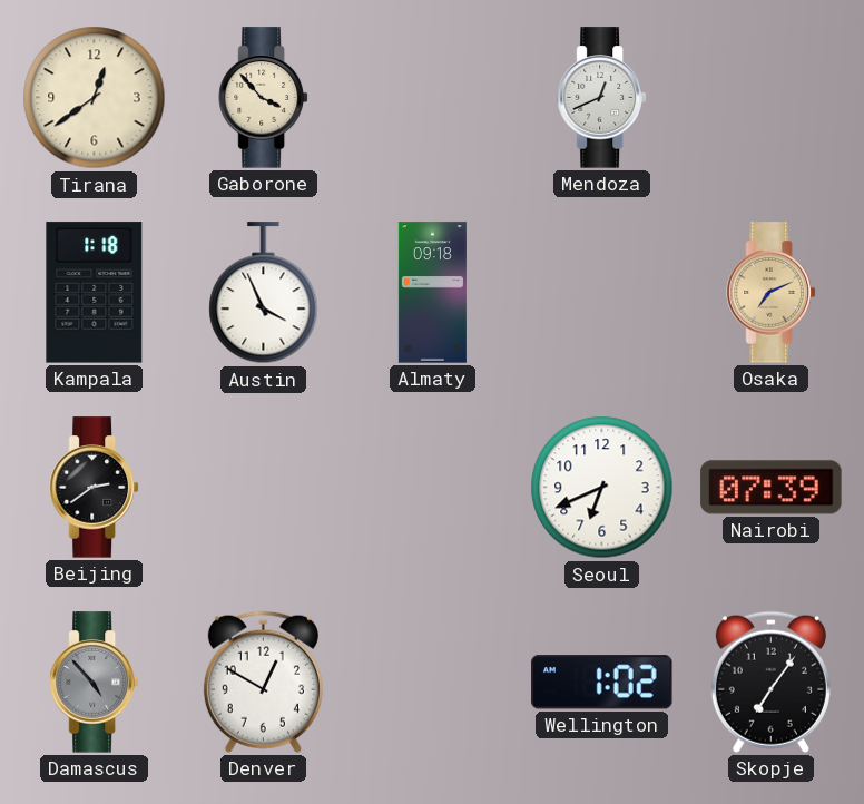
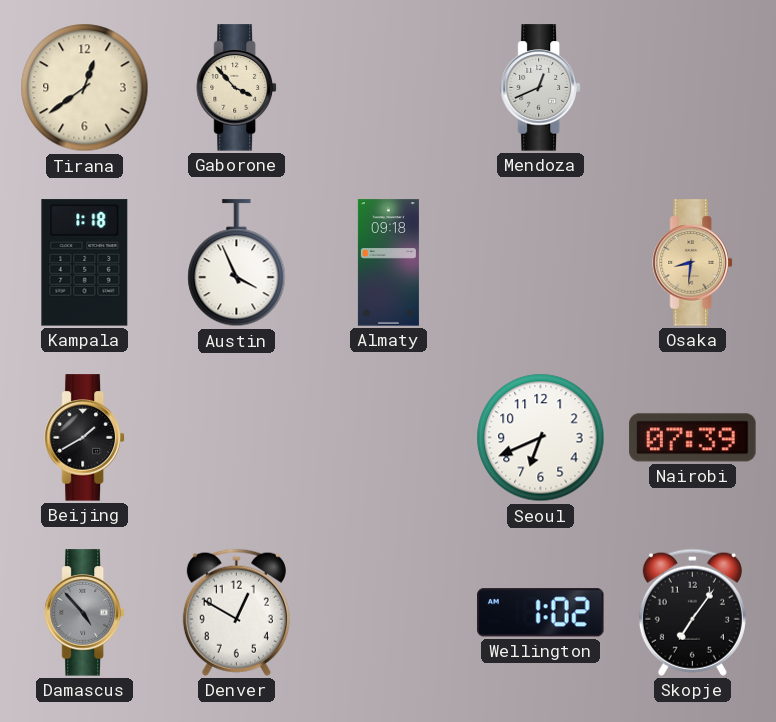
Osaka: 7:11 -> 8:31
Beijing: 2:39 -> 1:40
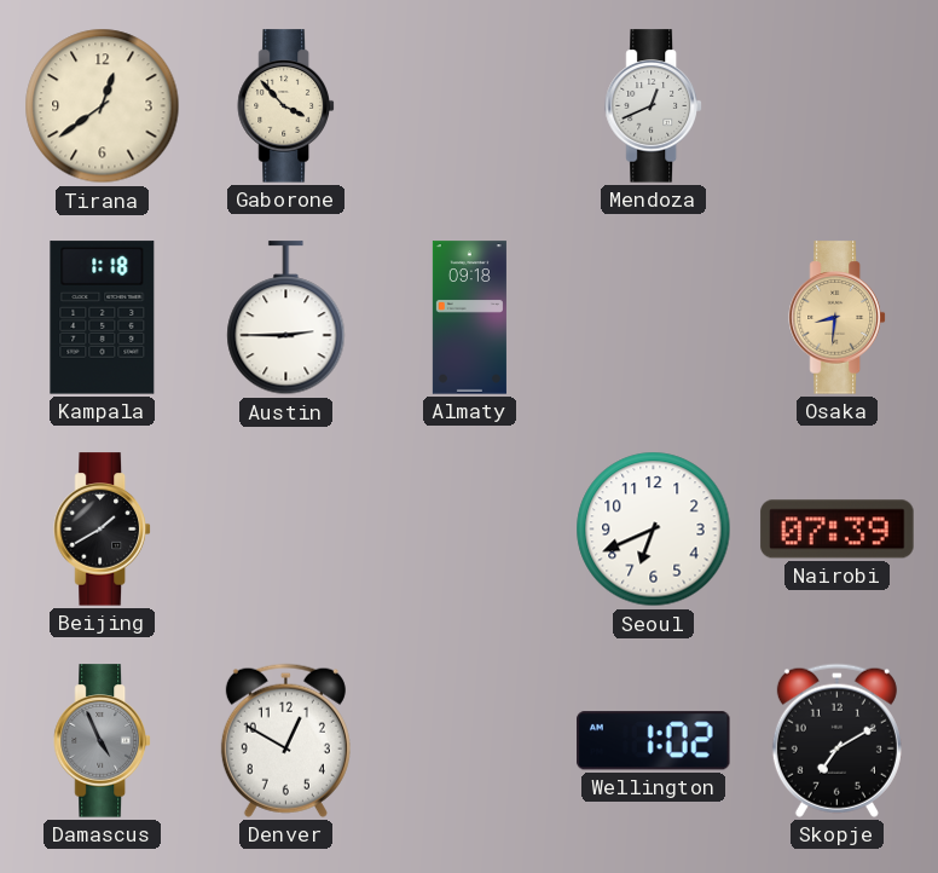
Austin: 3:56 -> 2:45
Damascus: 4:53 -> 4:56
Skopje: 7:06 -> 7:10
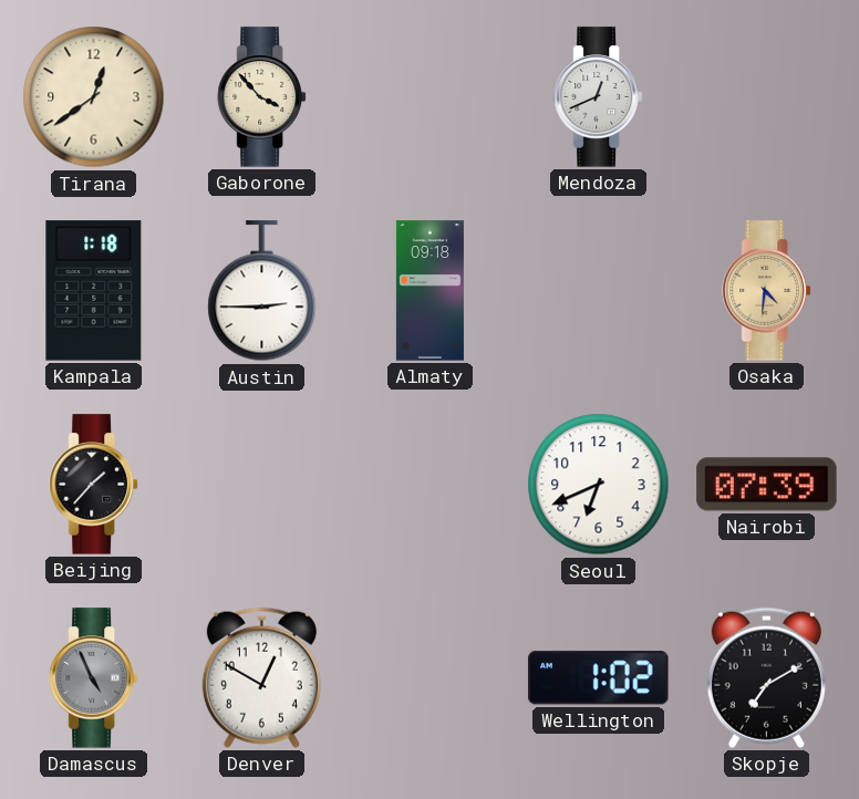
Osaka: 8:31 -> 4:31
Beijing: 1:40 -> 1:37
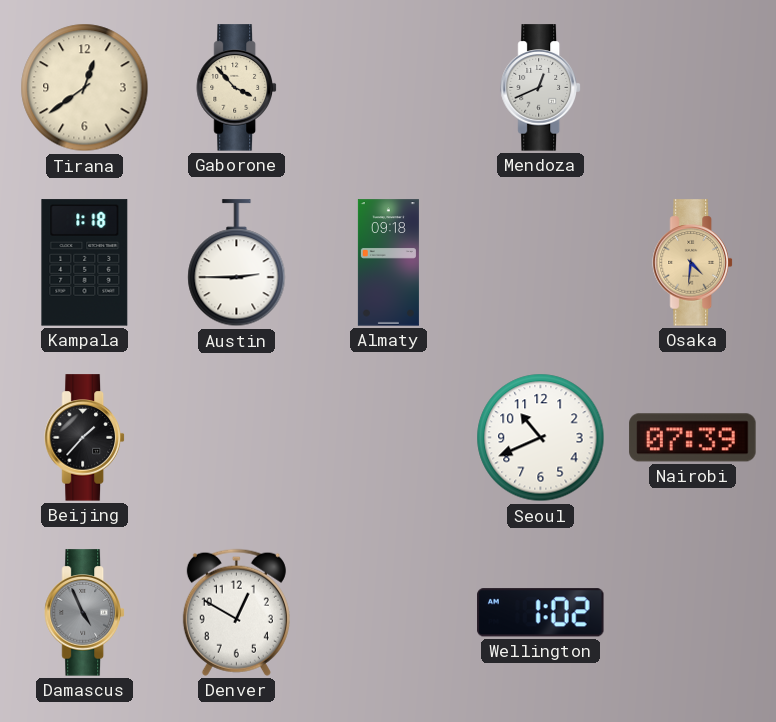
Seoul: 6:41 -> 10:41
Skopje: 7:10 -> none
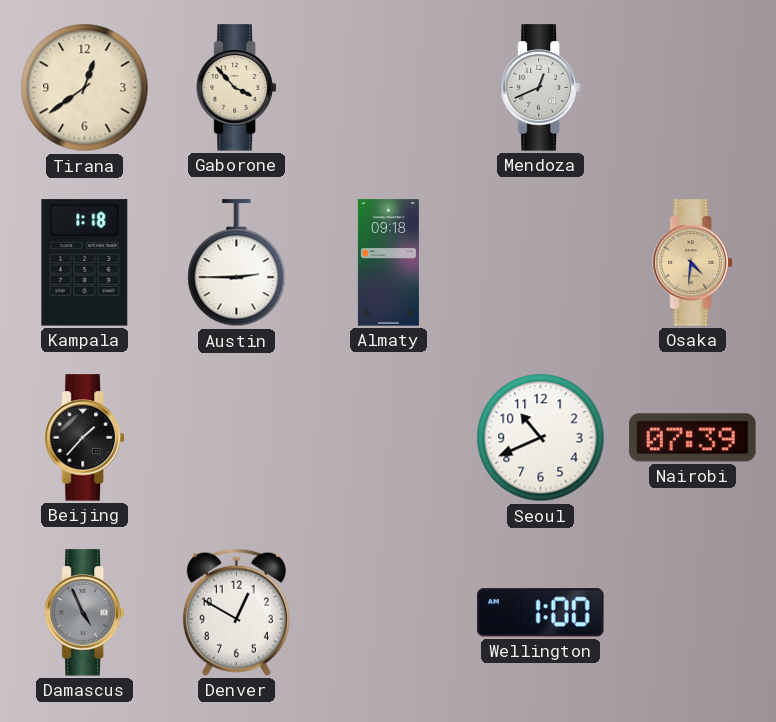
Wellington: 1:02 -> 1:00
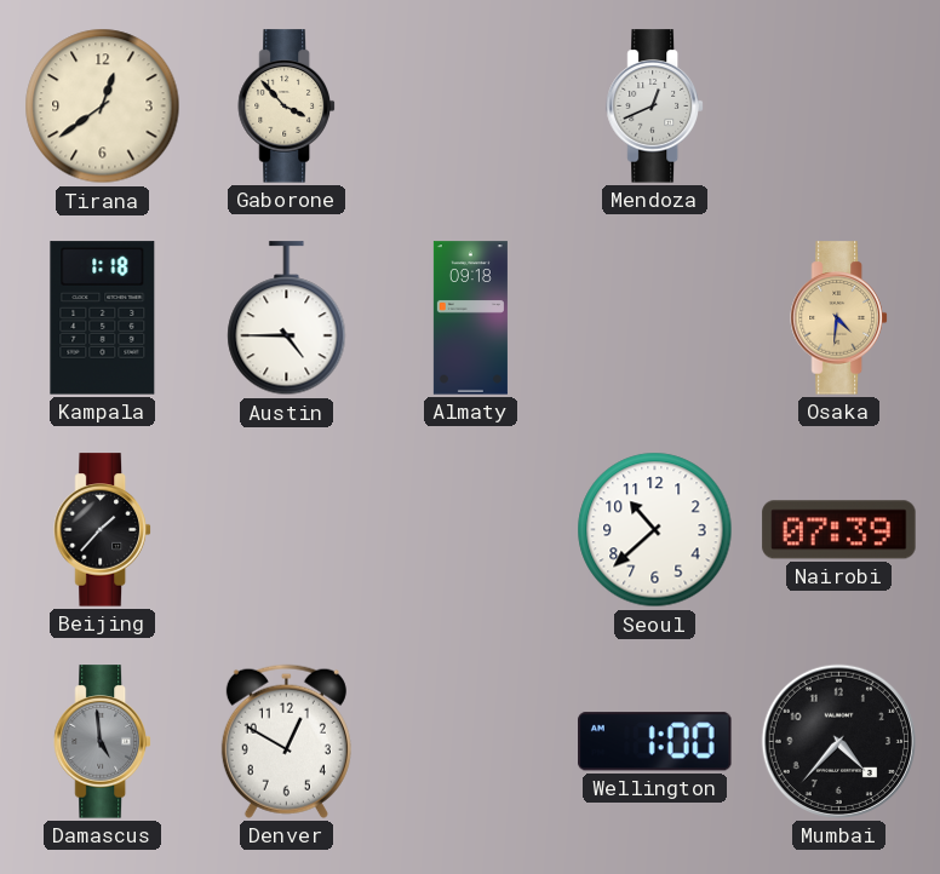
Austin: 2:45 -> 4:45
Seoul: 10:41 -> 10:38
Damascus: 4:56 -> 4:59
Mumbai: none -> 4:37
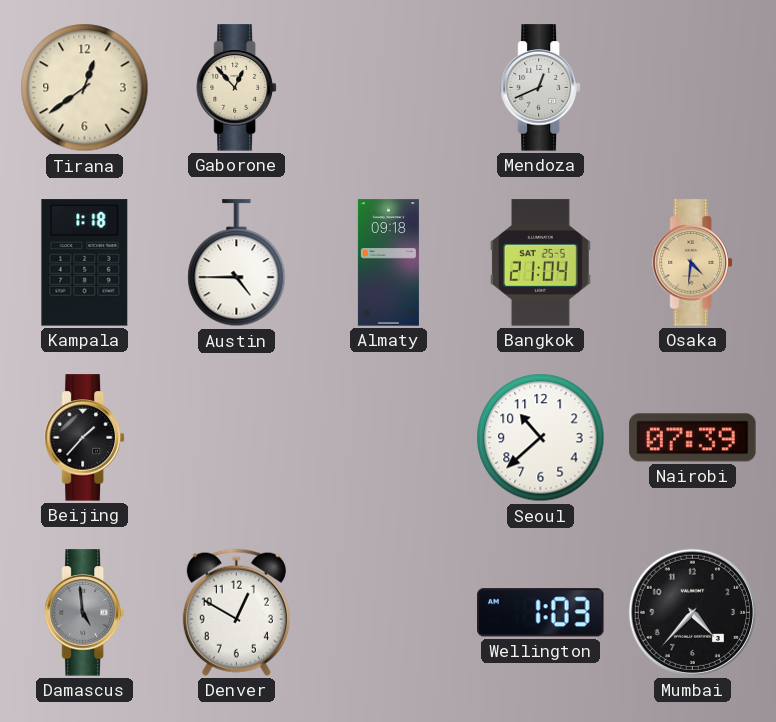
Gaborone: 3:53 -> 12:53
Bangkok: none -> 21:04
Wellington: 1:00 -> 1:03
